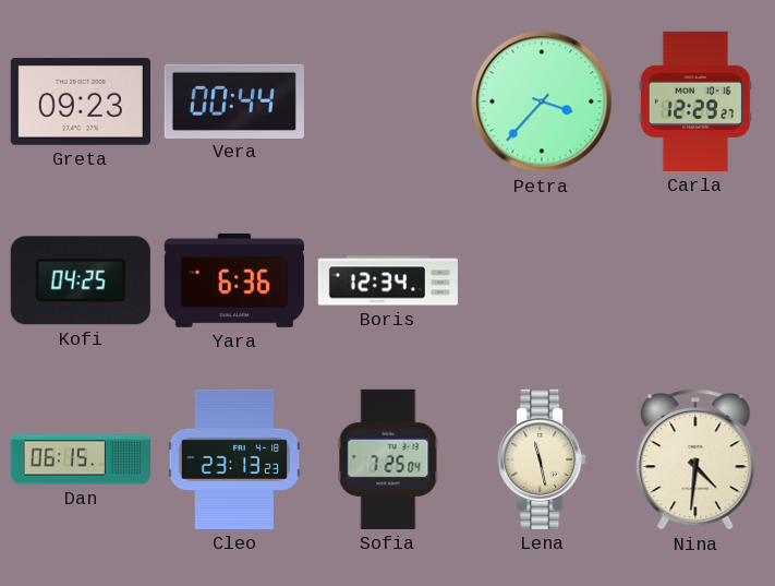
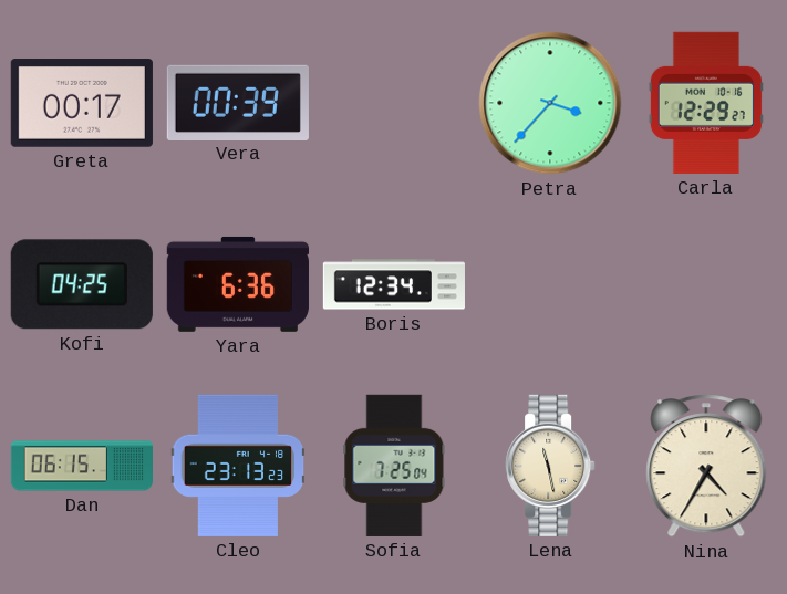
Greta: 09:23 -> 00:17
Vera: 00:44 -> 00:39
Nina: 4:31 -> 4:35
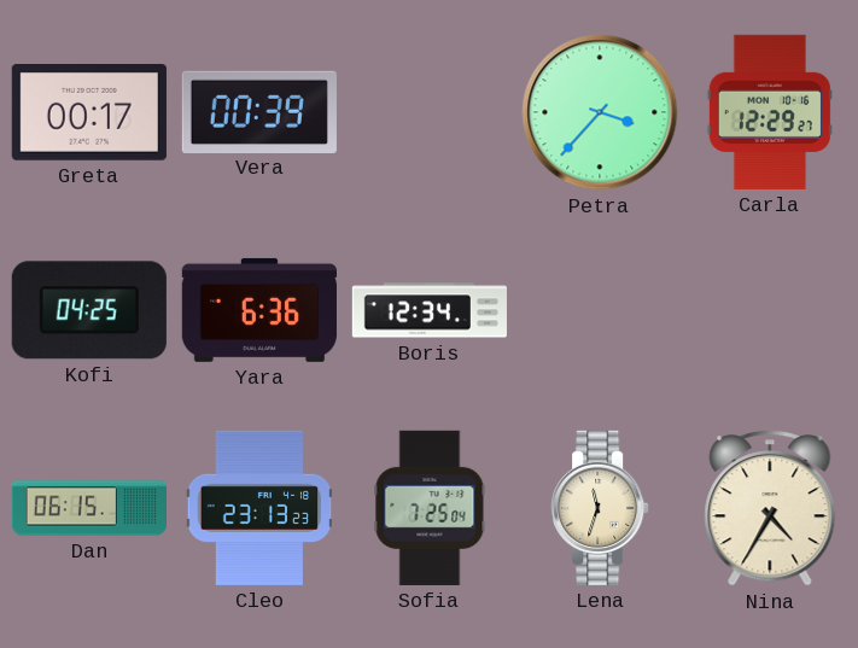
Lena: 11:28 -> 11:33
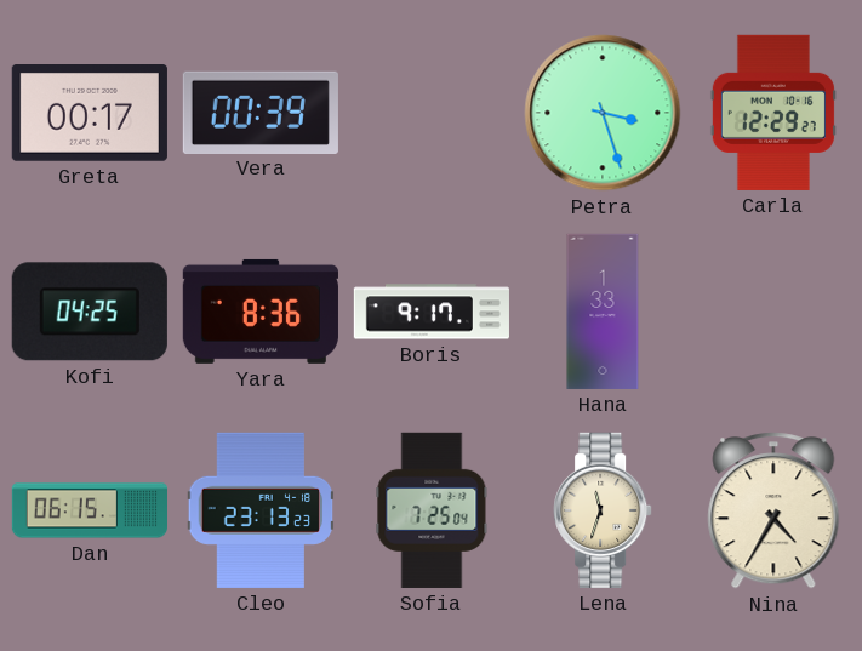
Petra: 3:37 -> 3:27
Yara: 6:36 -> 8:36
Boris: 12:34 -> 9:17
Hana: none -> 1:33
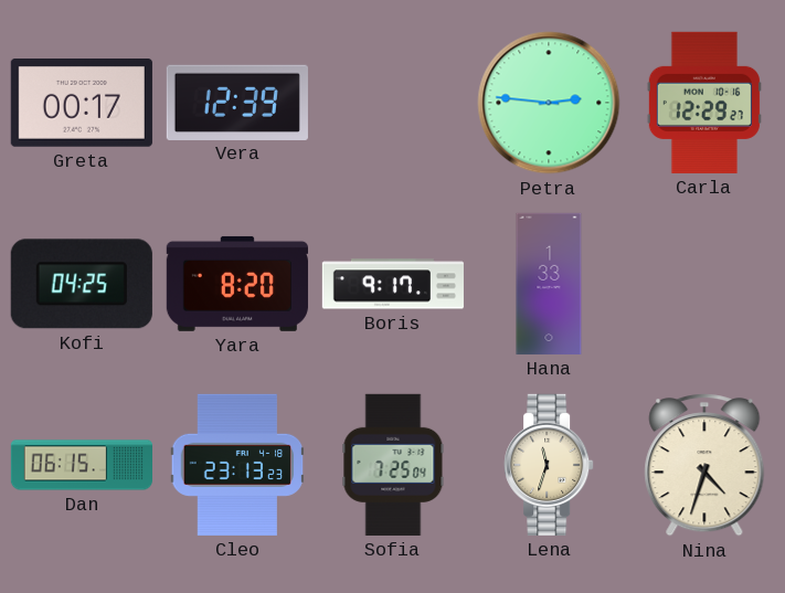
Vera: 00:39 -> 12:39
Petra: 3:27 -> 2:46
Yara: 8:36 -> 8:20
Nina: 4:35 -> 4:33
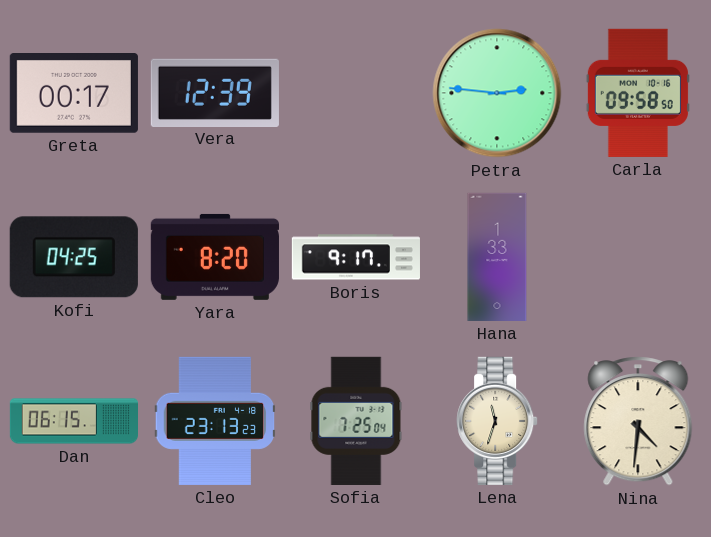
Carla: 12:29 -> 09:58
Nina: 4:33 -> 4:31
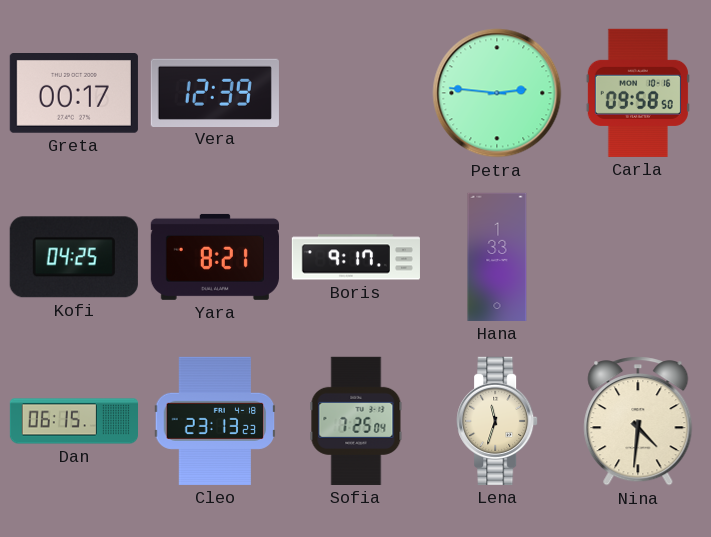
Yara: 8:20 -> 8:21
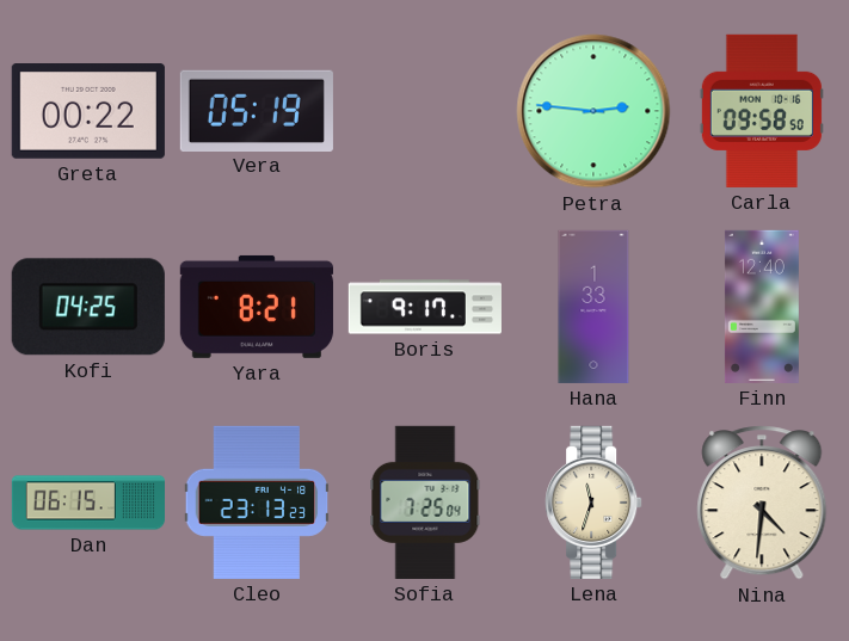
Greta: 00:17 -> 00:22
Vera: 12:39 -> 05:19
Finn: none -> 12:40
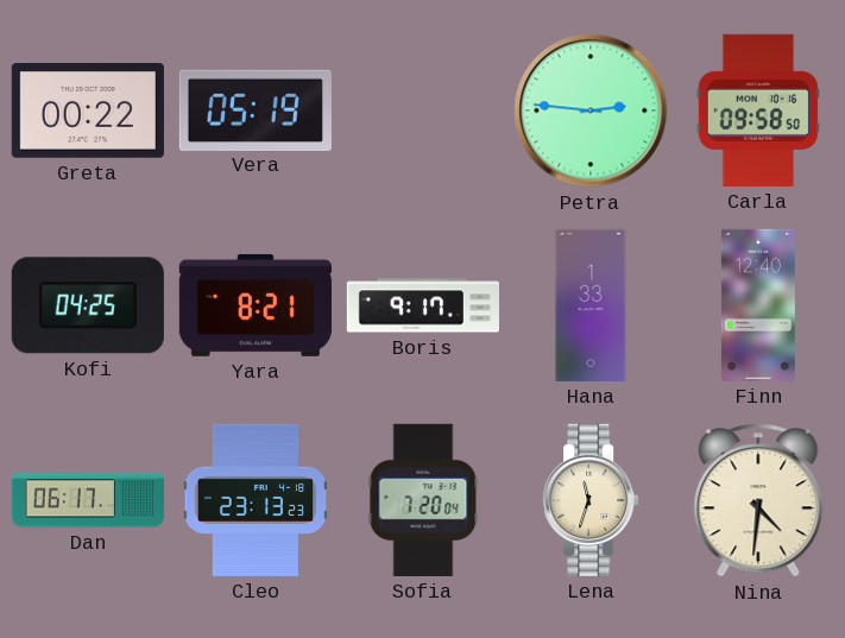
Dan: 06:15 -> 06:17
Sofia: 7:25 -> 7:20
